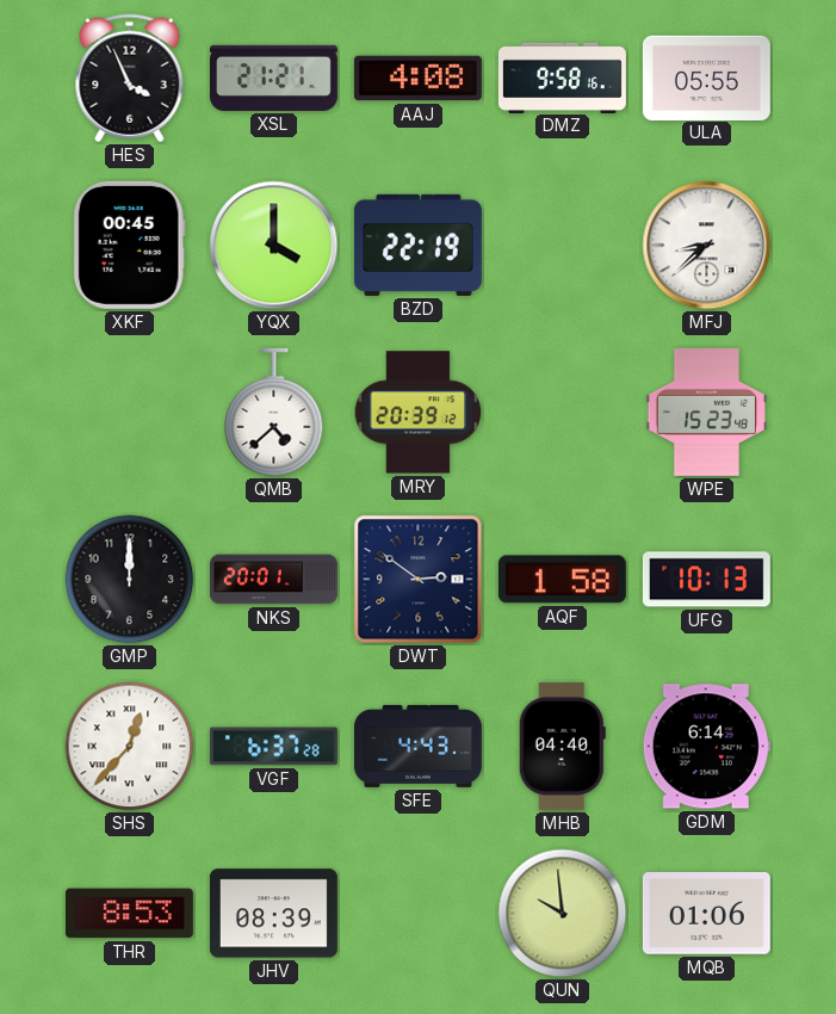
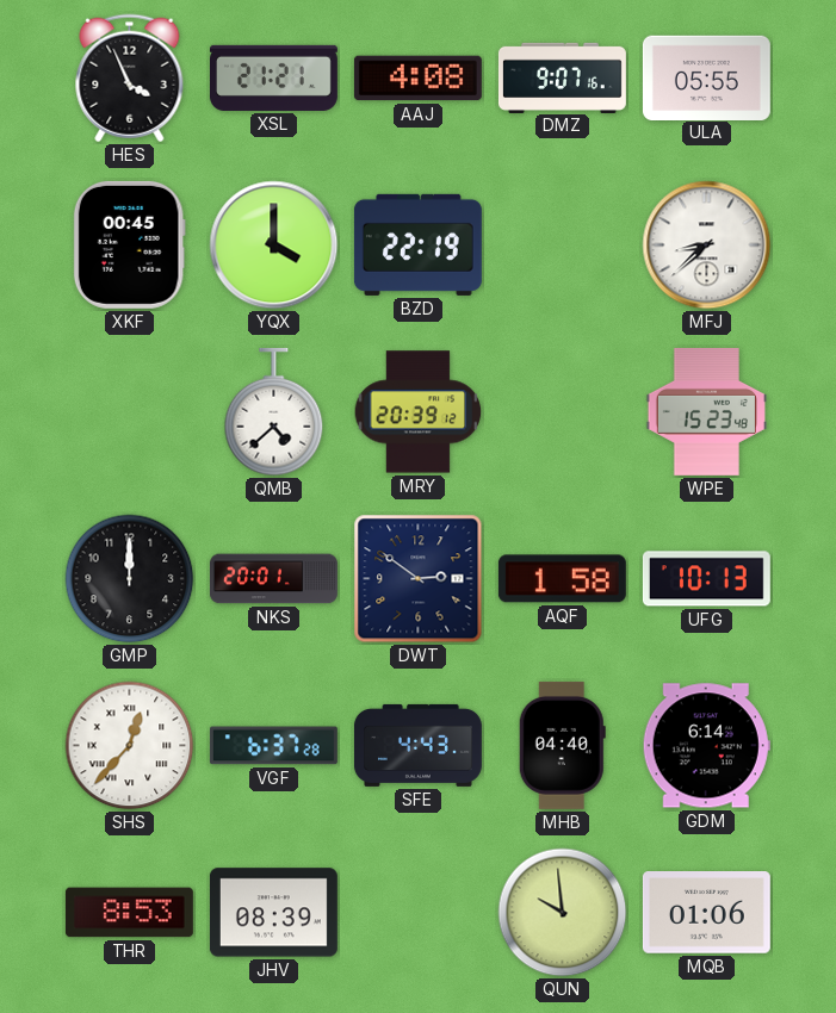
DMZ: 9:58 -> 9:07
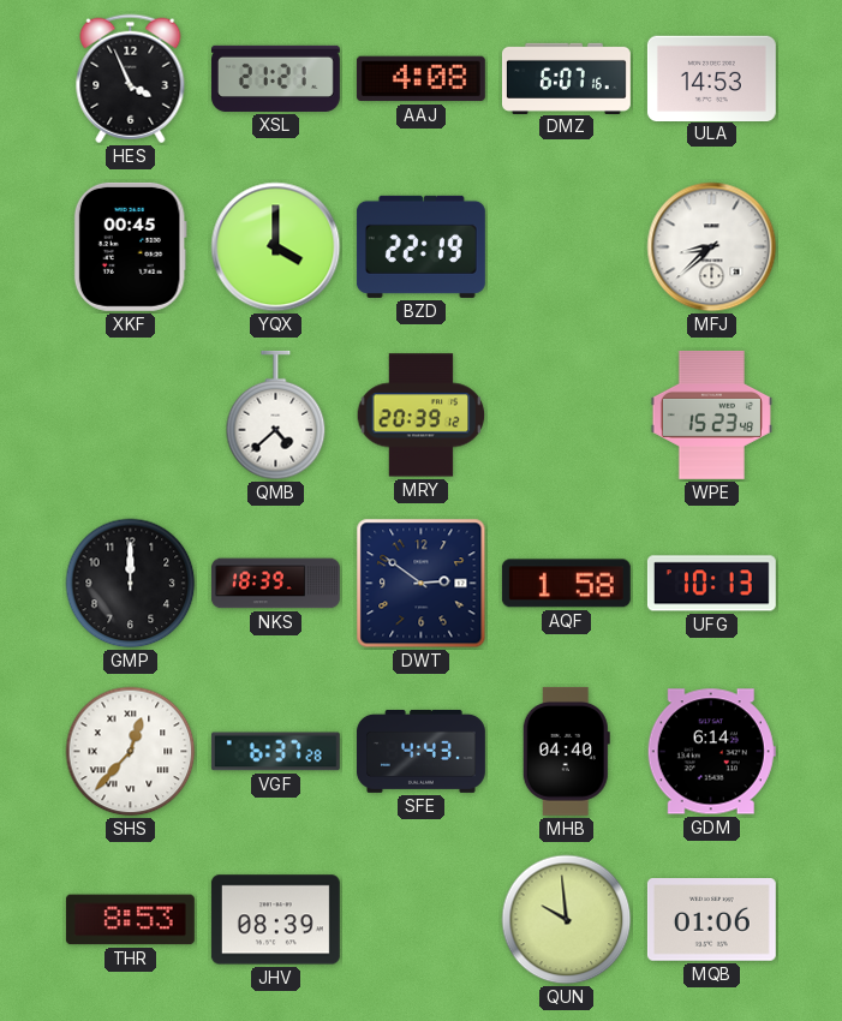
DMZ: 9:07 -> 6:07
ULA: 05:55 -> 14:53
NKS: 20:01 -> 18:39
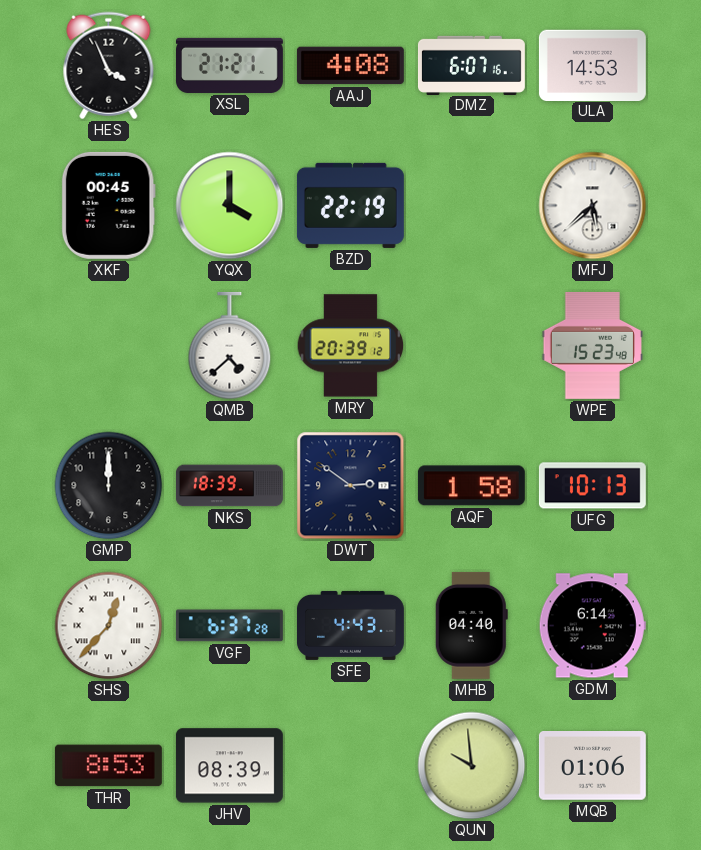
MFJ: 8:38 -> 5:38
